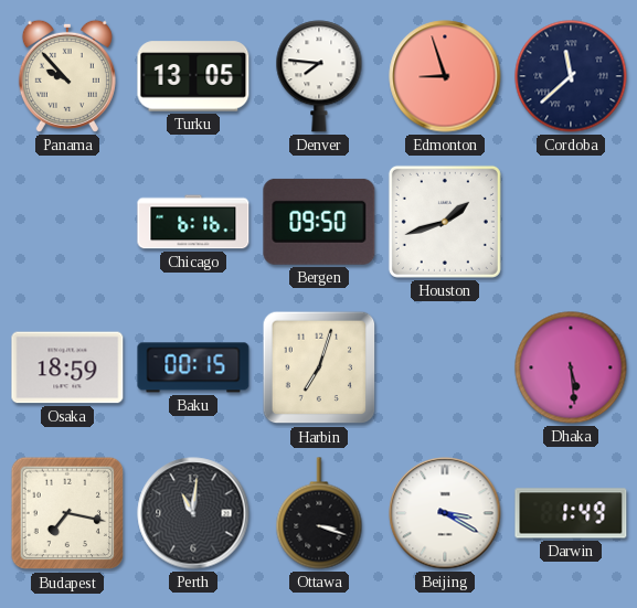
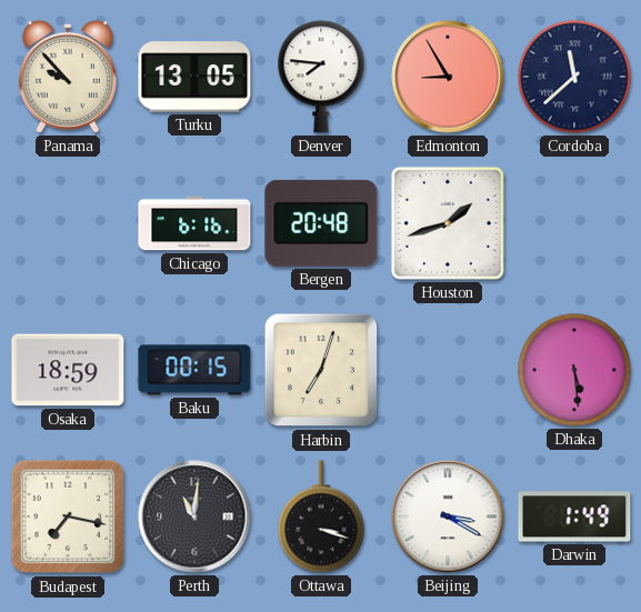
Edmonton: 8:57 -> 8:55
Bergen: 09:50 -> 20:48
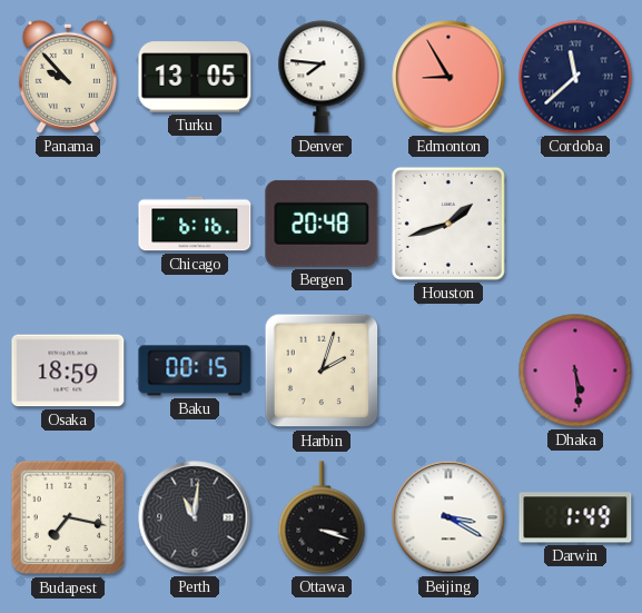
Harbin: 7:03 -> 2:03
